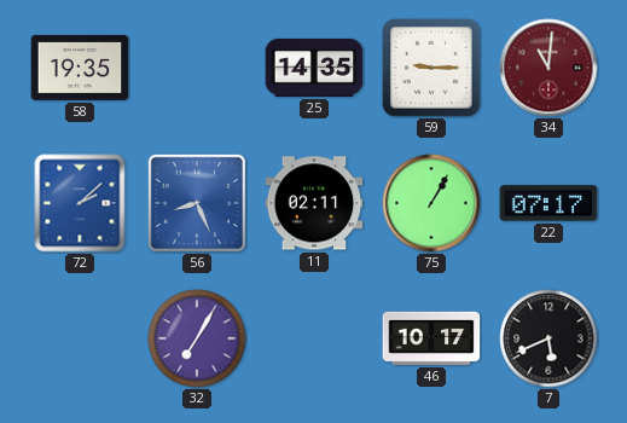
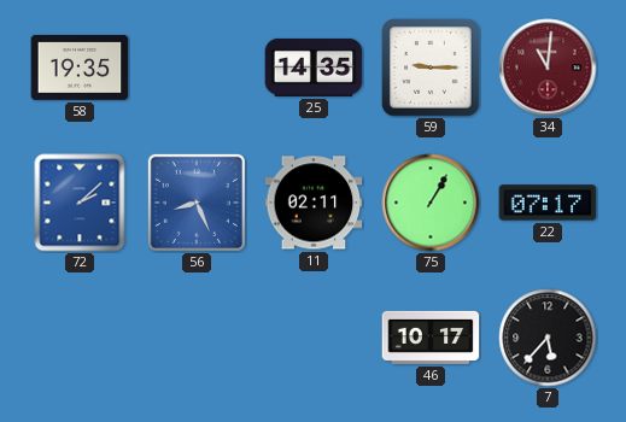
32: 7:05 -> none
7: 5:41 -> 5:37
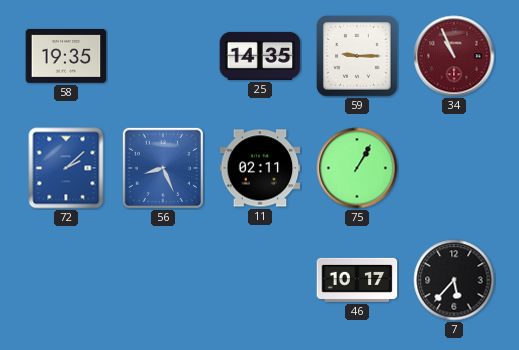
34: 11:01 -> 10:56
22: 07:17 -> none
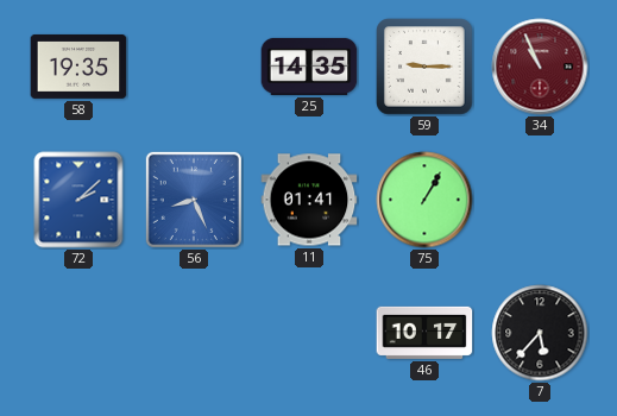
11: 02:11 -> 01:41
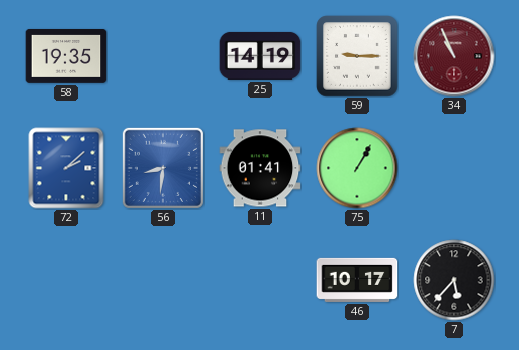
25: 14:35 -> 14:19
56: 8:26 -> 8:31
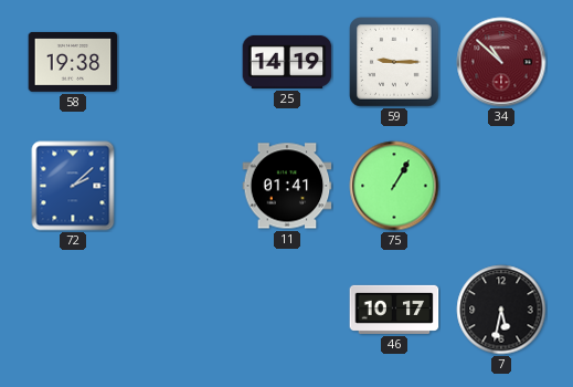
58: 19:35 -> 19:38
34: 10:56 -> 10:52
56: 8:31 -> none
7: 5:37 -> 5:32
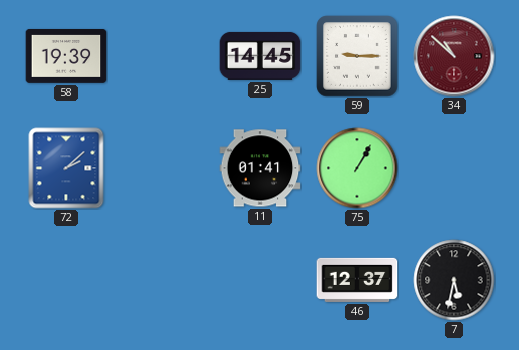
58: 19:38 -> 19:39
25: 14:19 -> 14:45
46: 10:17 -> 12:37
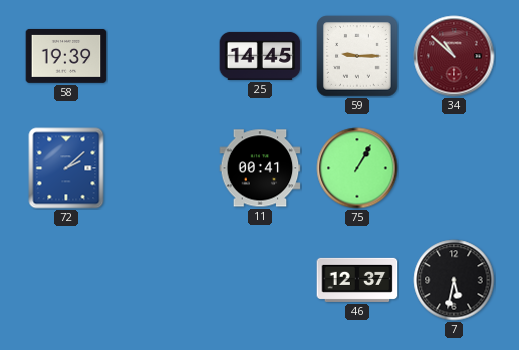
11: 01:41 -> 00:41
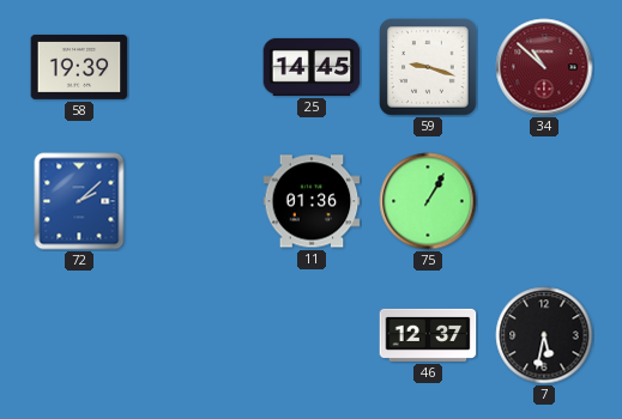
59: 9:15 -> 9:18
11: 00:41 -> 01:36
